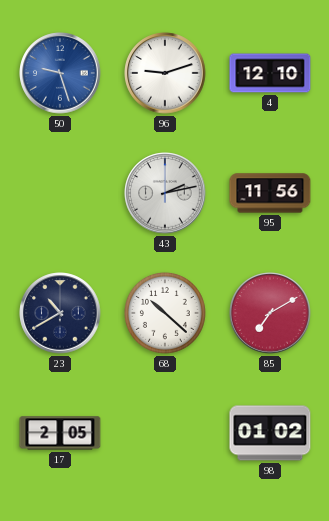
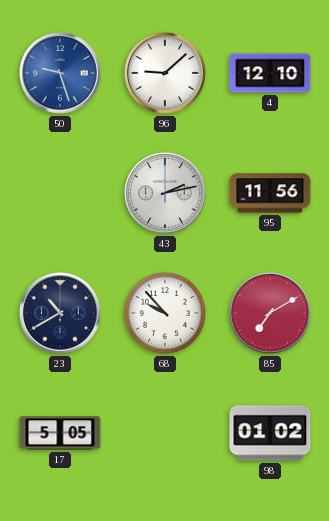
96: 9:12 -> 9:08
68: 10:22 -> 9:53
17: 2:05 -> 5:05
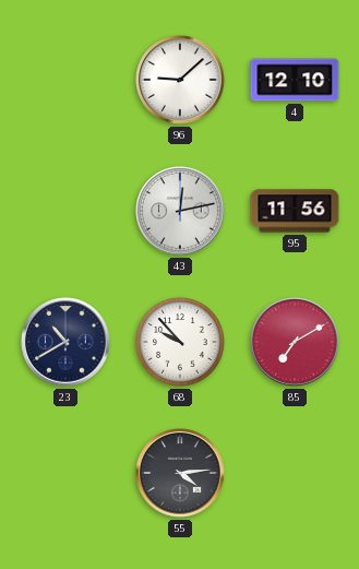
50: 9:27 -> none
43: 2:13 -> 12:13
17: 5:05 -> none
55: none -> 4:14
98: 01:02 -> none
